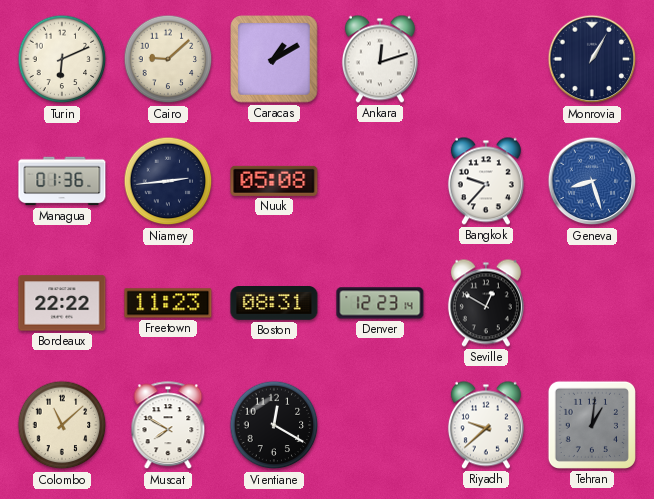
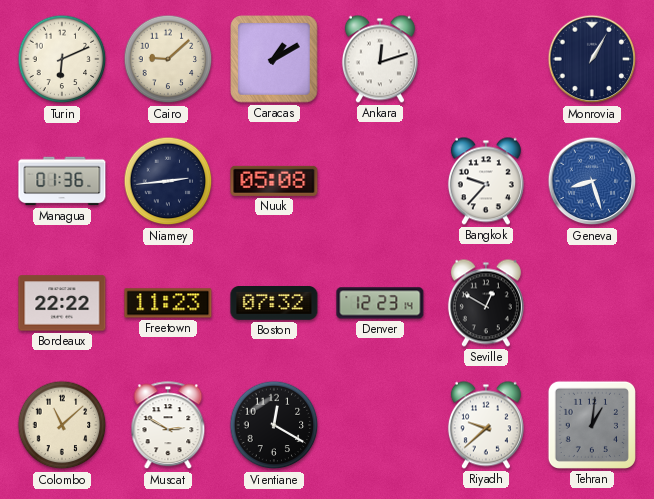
Boston: 08:31 -> 07:32
Muscat: 7:50 -> 2:50
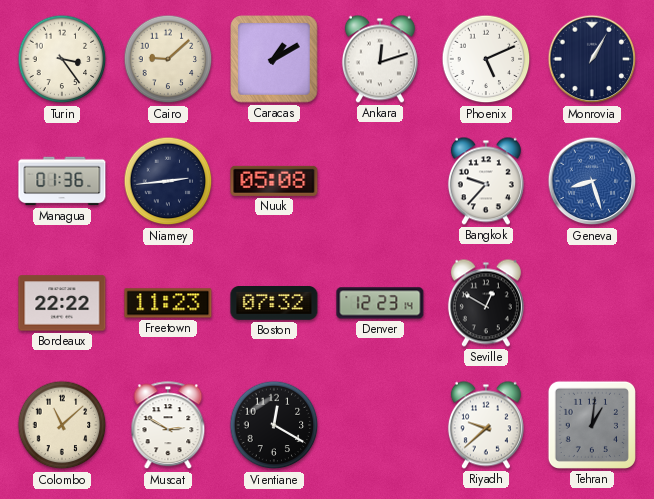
Turin: 6:11 -> 3:24
Phoenix: none -> 5:11
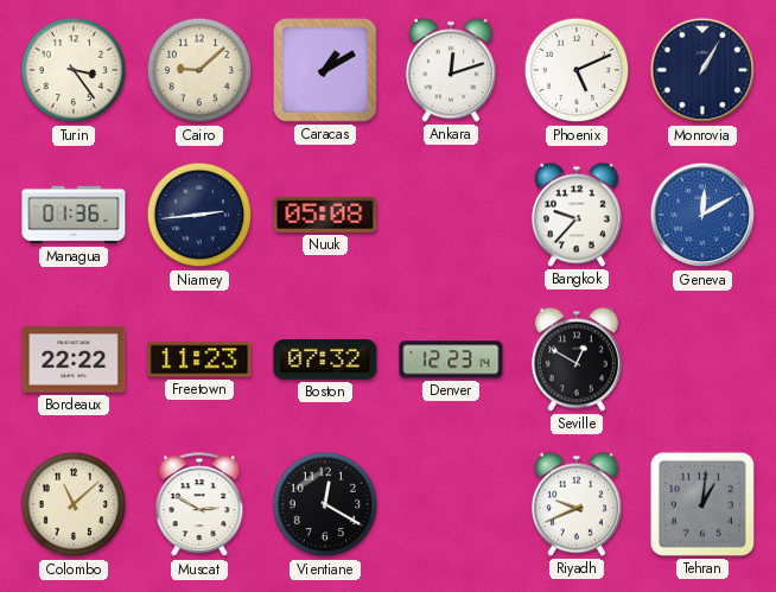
Geneva: 8:27 -> 12:10
Riyadh: 9:38 -> 9:41
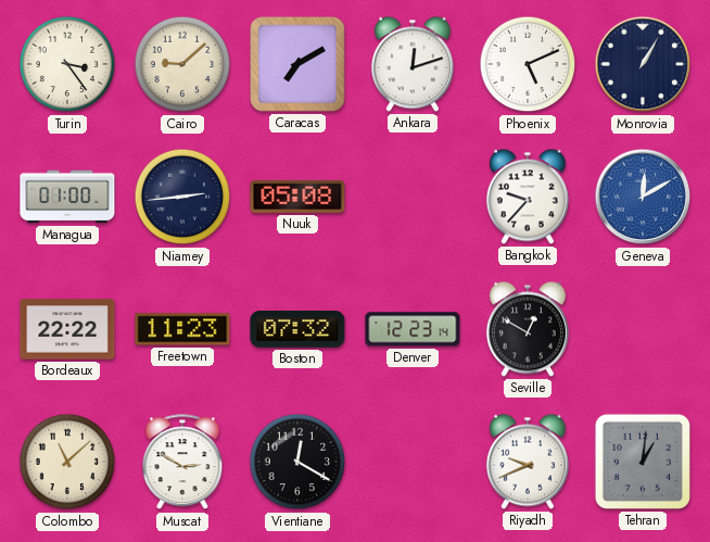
Caracas: 1:10 -> 7:10
Managua: 01:36 -> 01:00
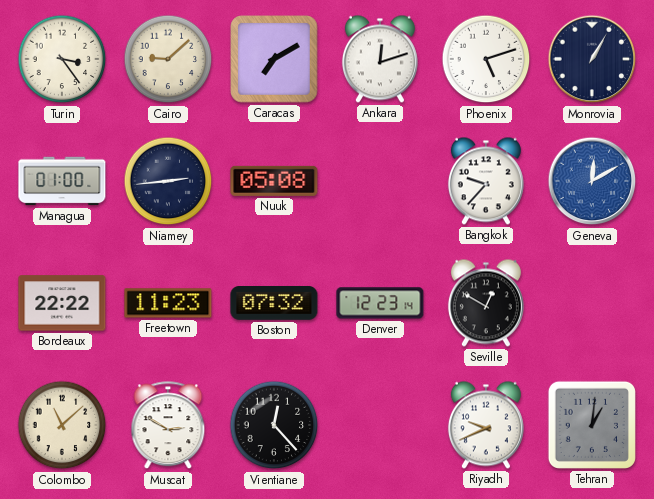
Phoenix: 5:11 -> 5:12
Vientiane: 12:20 -> 12:23
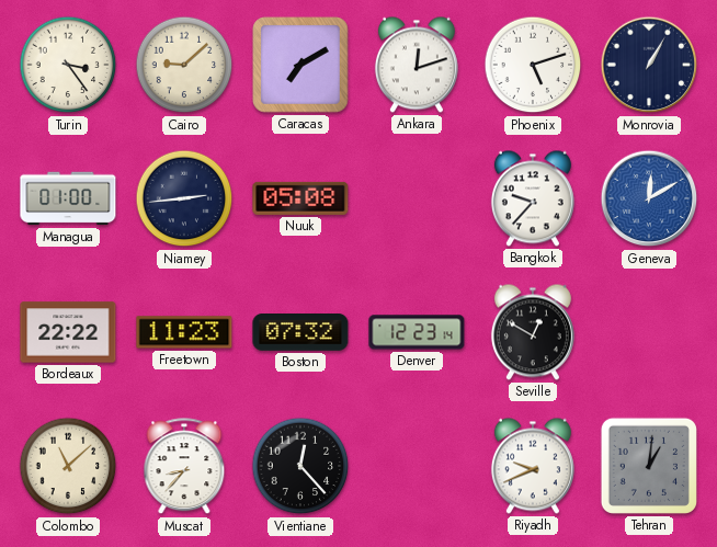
Muscat: 2:50 -> 8:37
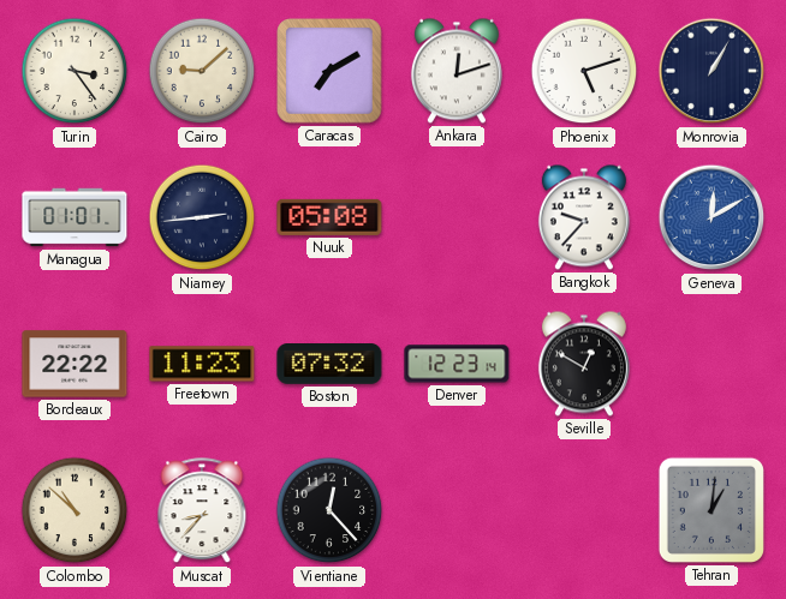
Managua: 01:00 -> 01:01
Colombo: 11:08 -> 10:52
Riyadh: 9:41 -> none
